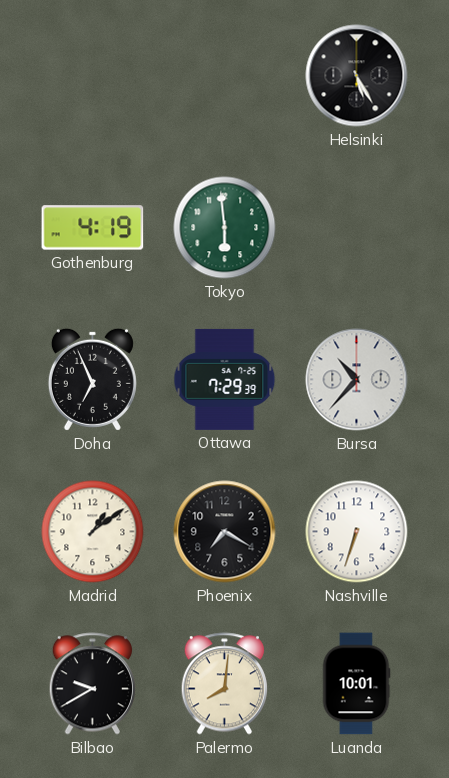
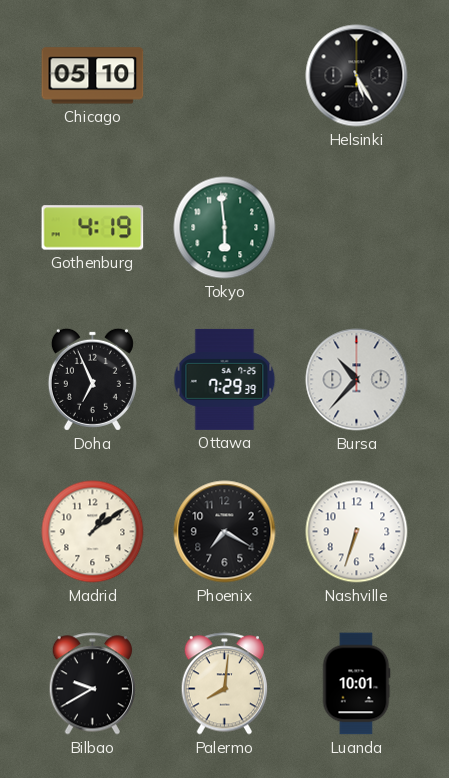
Chicago: none -> 05:10
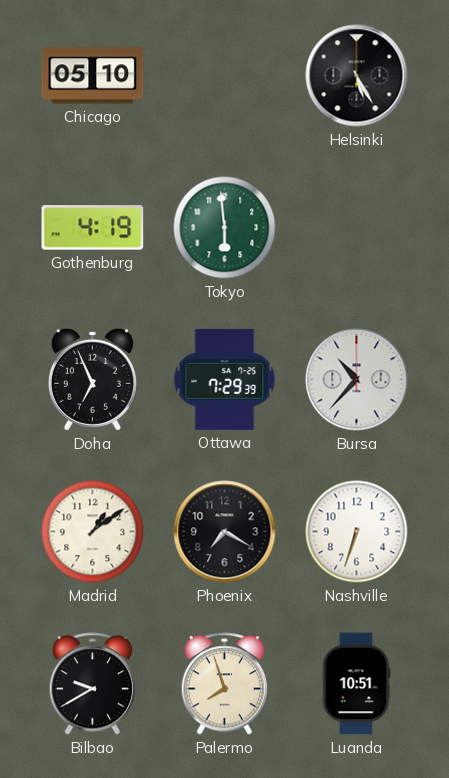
Palermo: 8:01 -> 7:57
Luanda: 10:01 -> 10:51
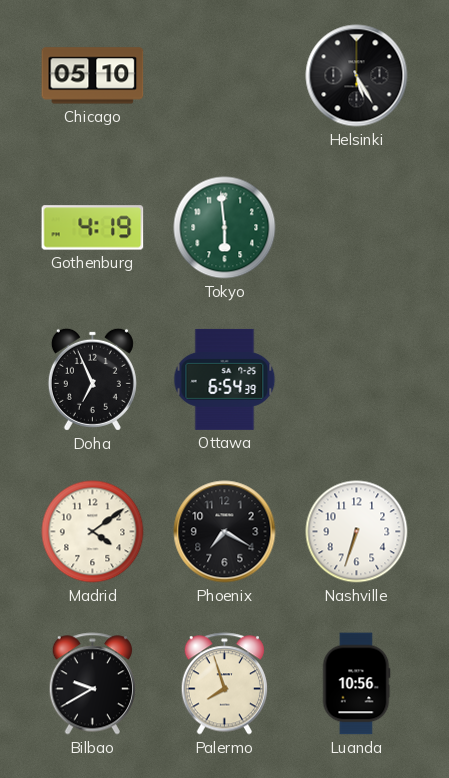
Ottawa: 7:29 -> 6:54
Bursa: 10:37 -> none
Madrid: 1:09 -> 4:09
Luanda: 10:51 -> 10:56
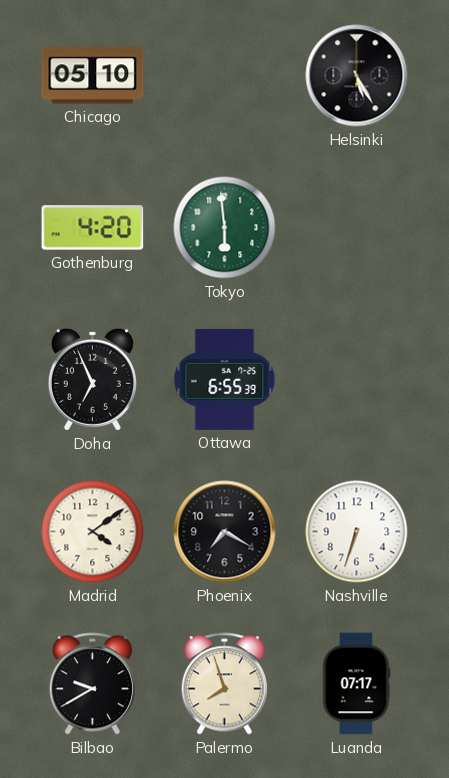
Gothenburg: 4:19 -> 4:20
Ottawa: 6:54 -> 6:55
Luanda: 10:56 -> 07:17
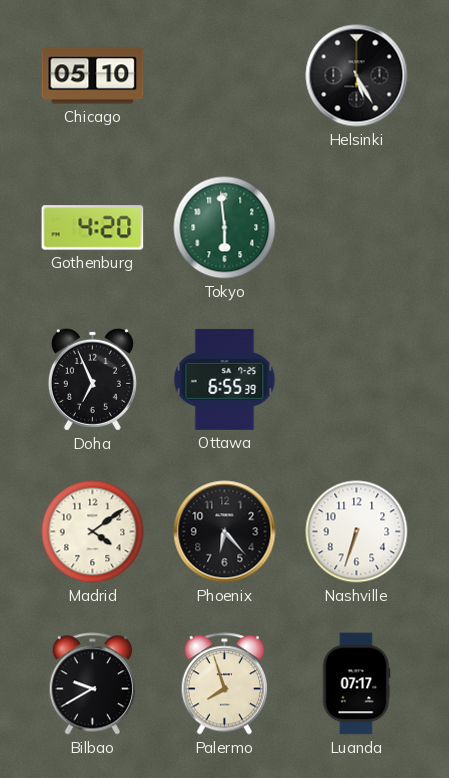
Phoenix: 7:20 -> 6:23
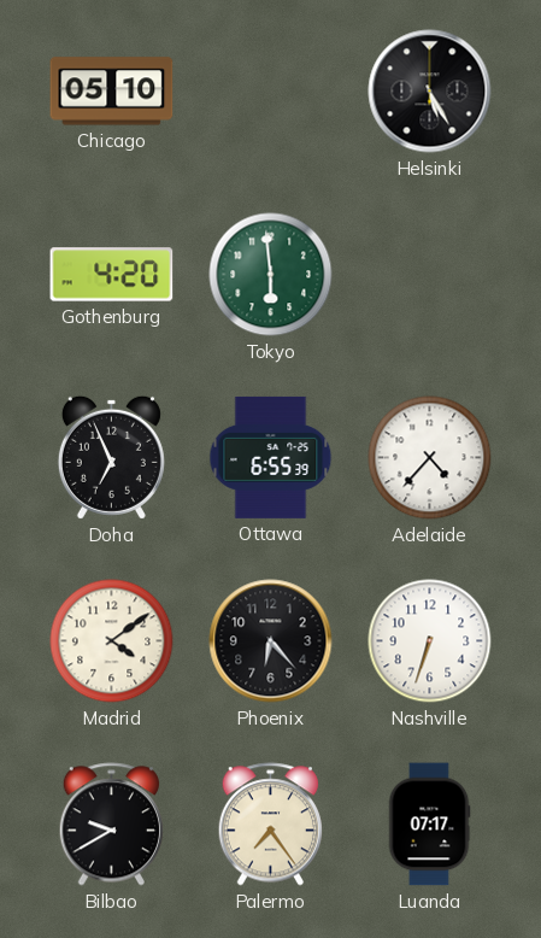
Adelaide: none -> 4:37
Palermo: 7:57 -> 7:24
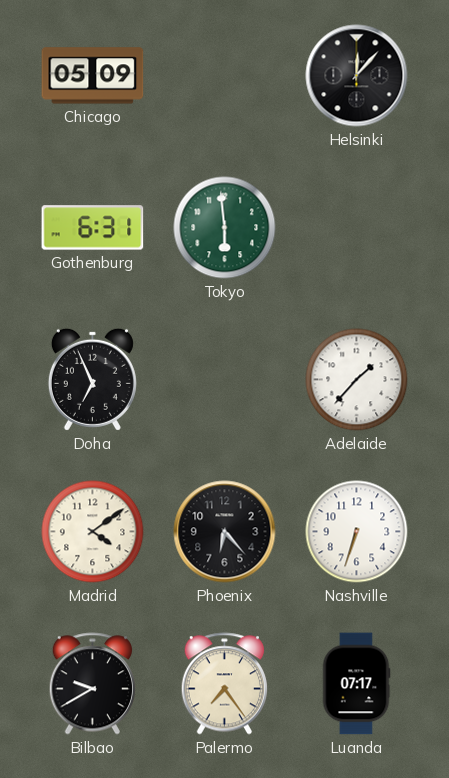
Chicago: 05:10 -> 05:09
Helsinki: 5:25 -> 12:07
Gothenburg: 4:20 -> 6:31
Ottawa: 6:55 -> none
Adelaide: 4:37 -> 1:37
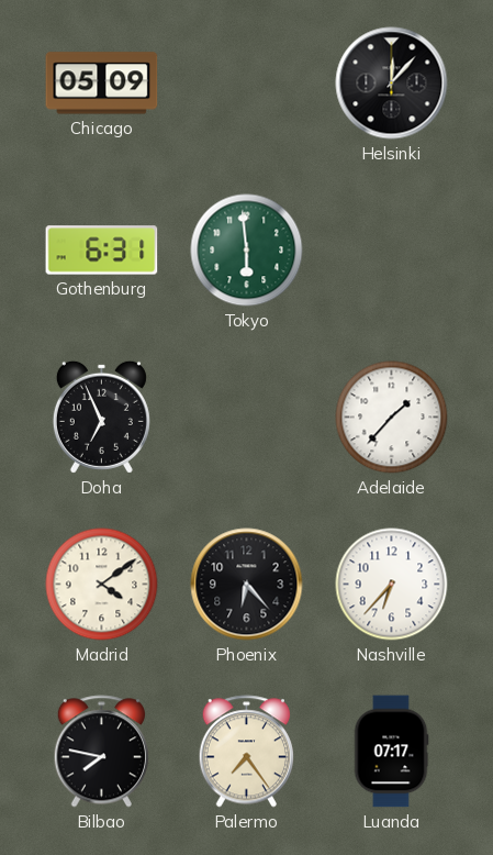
Nashville: 6:33 -> 6:37
Bilbao: 9:40 -> 7:47
